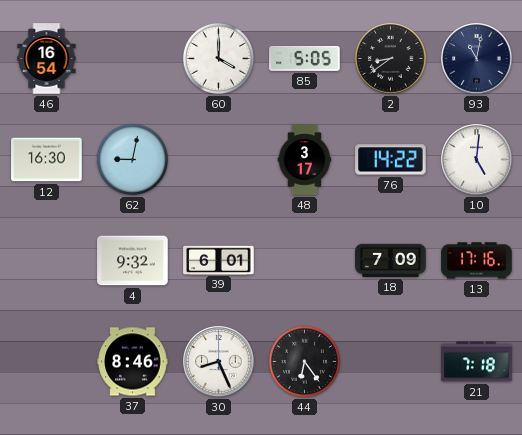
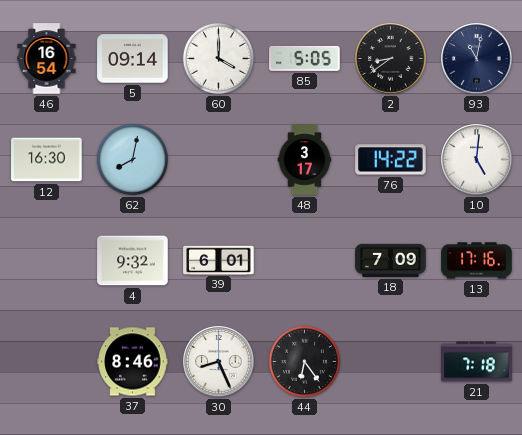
5: none -> 09:14
62: 9:02 -> 8:02
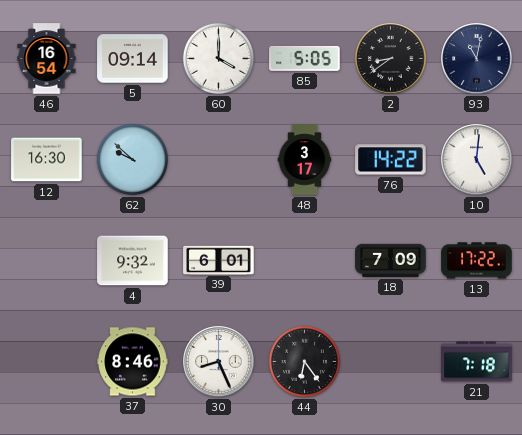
62: 8:02 -> 9:52
13: 17:16 -> 17:22
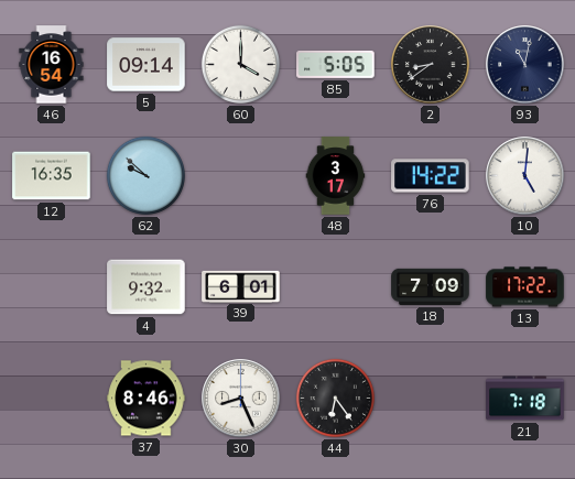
12: 16:30 -> 16:35
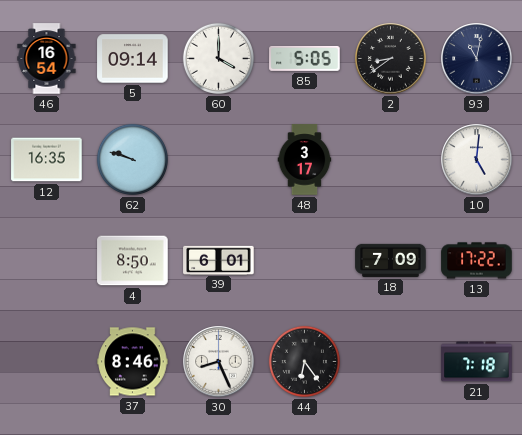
62: 9:52 -> 9:48
76: 14:22 -> none
4: 9:32 -> 8:50
